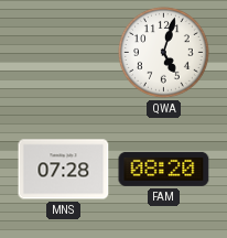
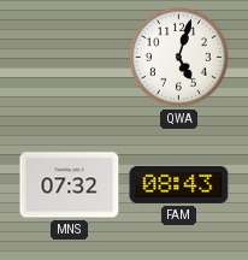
MNS: 07:28 -> 07:32
FAM: 08:20 -> 08:43
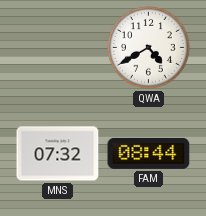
QWA: 5:03 -> 4:40
FAM: 08:43 -> 08:44
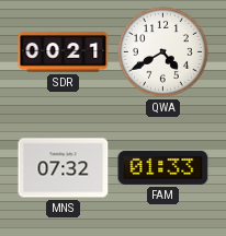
SDR: none -> 00:21
FAM: 08:44 -> 01:33
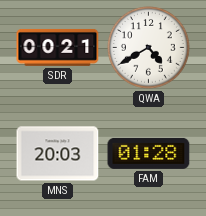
MNS: 07:32 -> 20:03
FAM: 01:33 -> 01:28
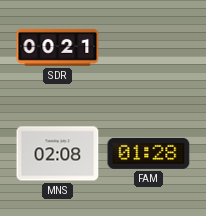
QWA: 4:40 -> none
MNS: 20:03 -> 02:08
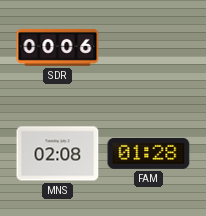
SDR: 00:21 -> 00:06
